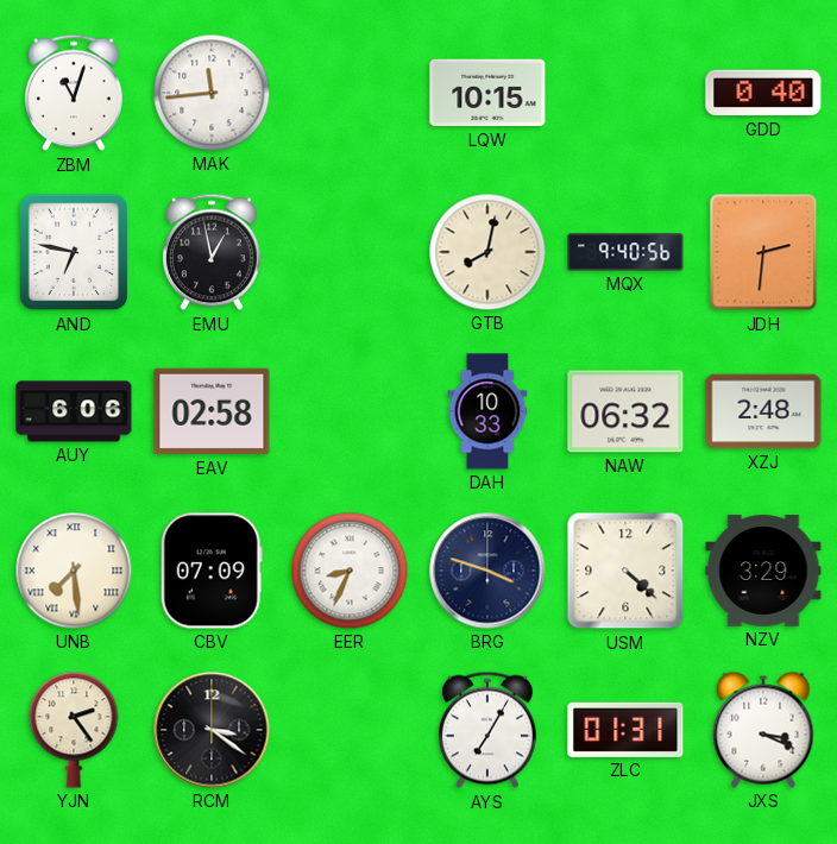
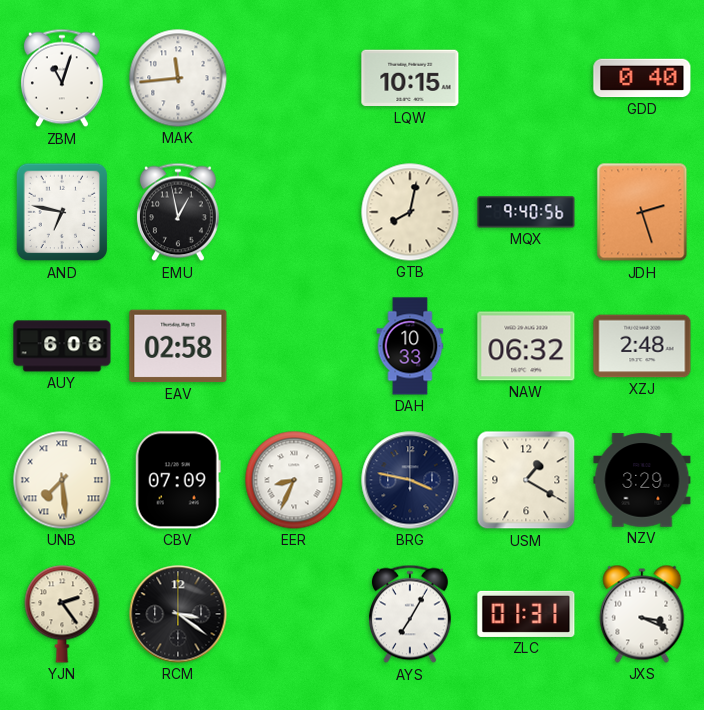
JDH: 2:31 -> 2:27
BRG: 3:48 -> 3:47
USM: 4:22 -> 1:20
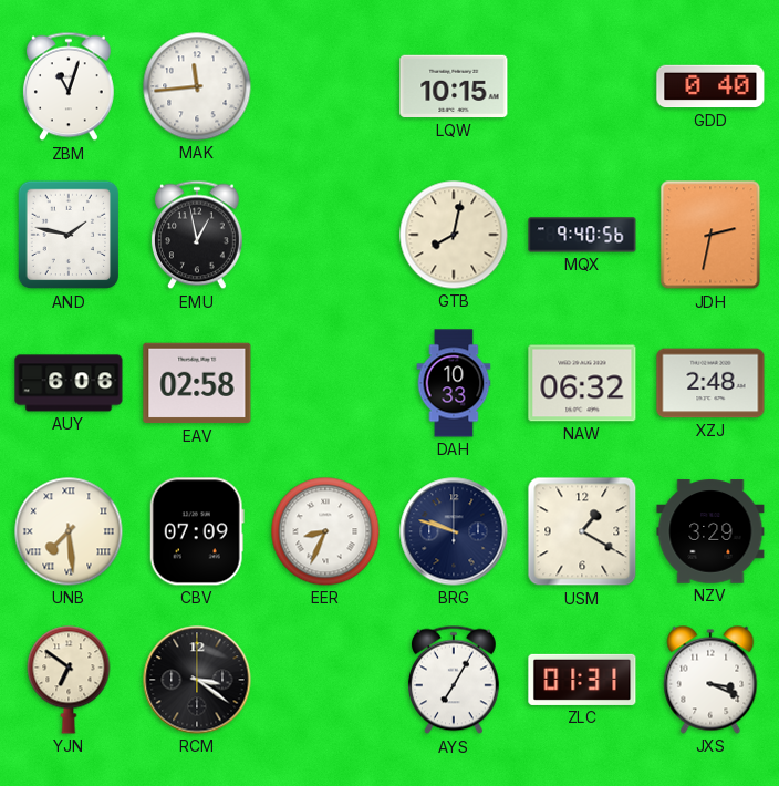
AND: 6:47 -> 1:47
JDH: 2:27 -> 2:32
BRG: 3:47 -> 9:48
YJN: 2:24 -> 6:51
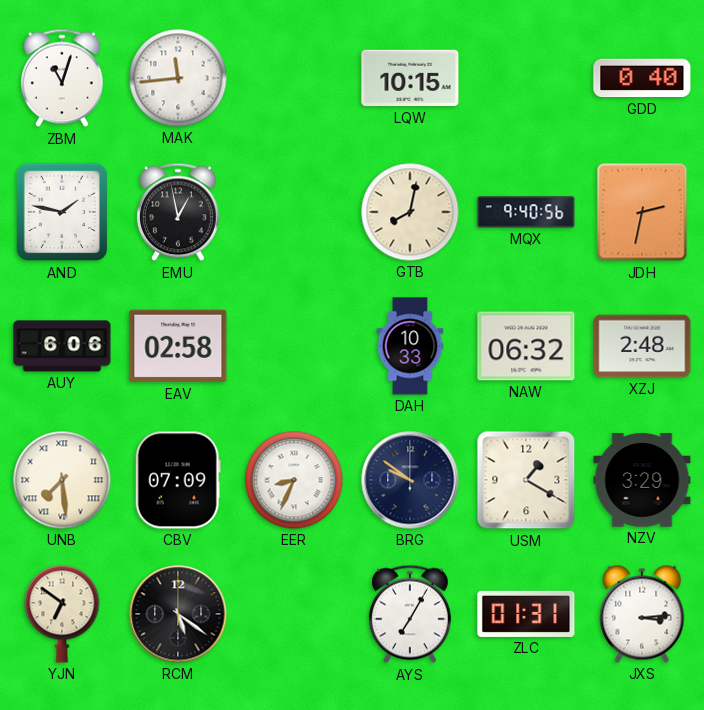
BRG: 9:48 -> 9:51
RCM: 3:21 -> 5:21
JXS: 3:19 -> 3:14
